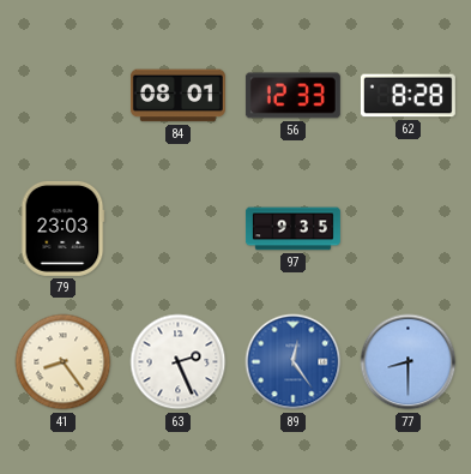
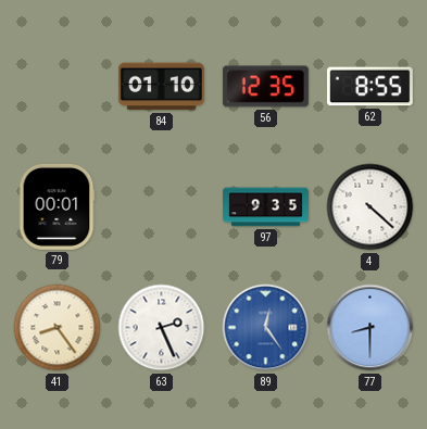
84: 08:01 -> 01:10
56: 12:33 -> 12:35
62: 8:28 -> 8:55
79: 23:03 -> 00:01
4: none -> 4:22
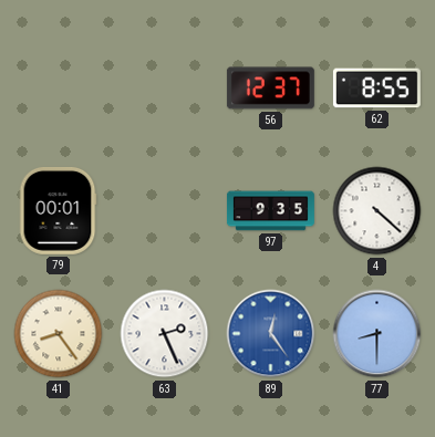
84: 01:10 -> none
56: 12:35 -> 12:37
